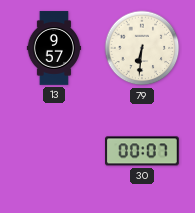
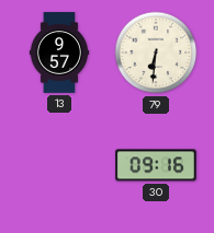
30: 00:07 -> 09:16
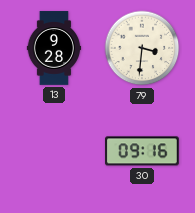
13: 9:57 -> 9:28
79: 6:31 -> 3:31
